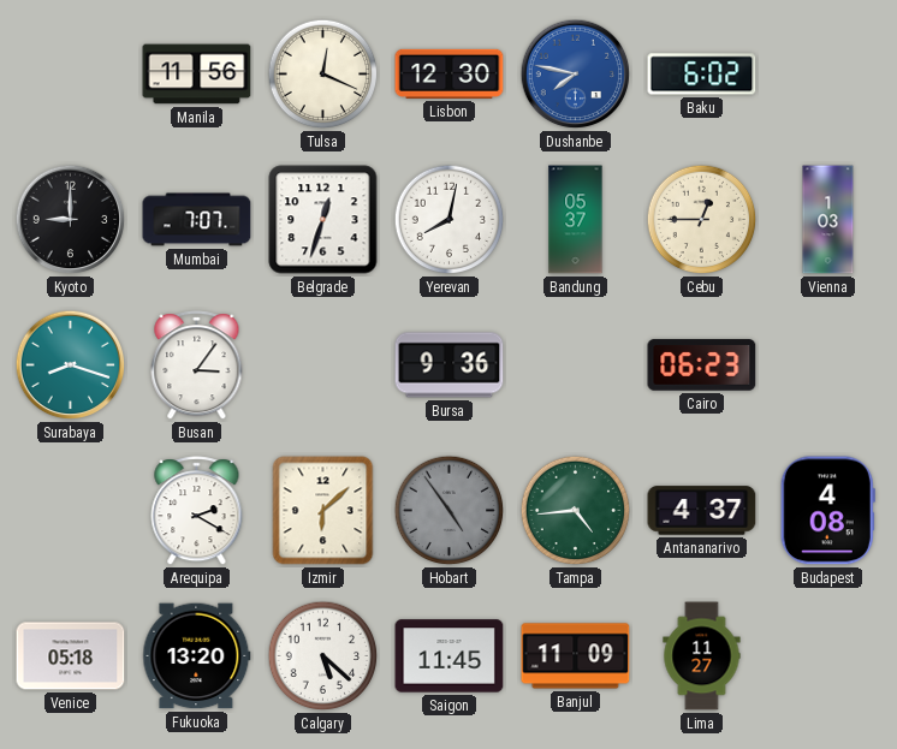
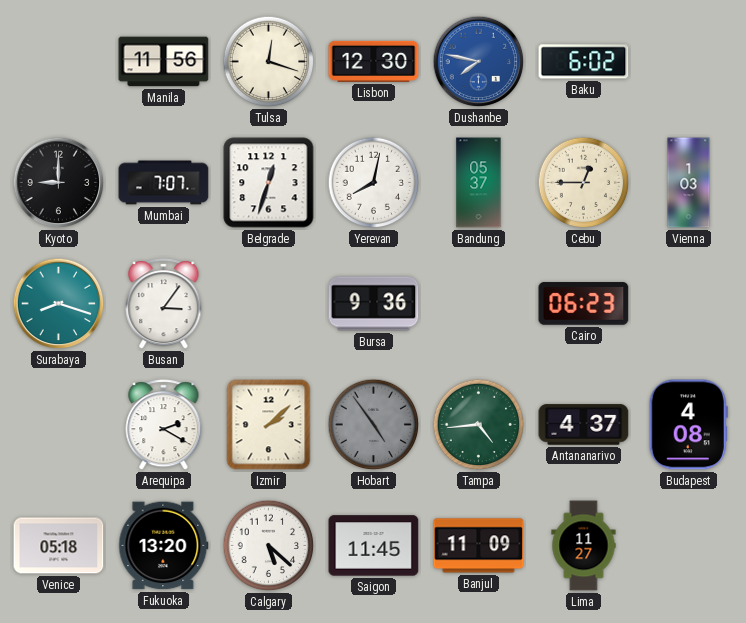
Tulsa: 12:19 -> 12:18
Izmir: 6:08 -> 2:08
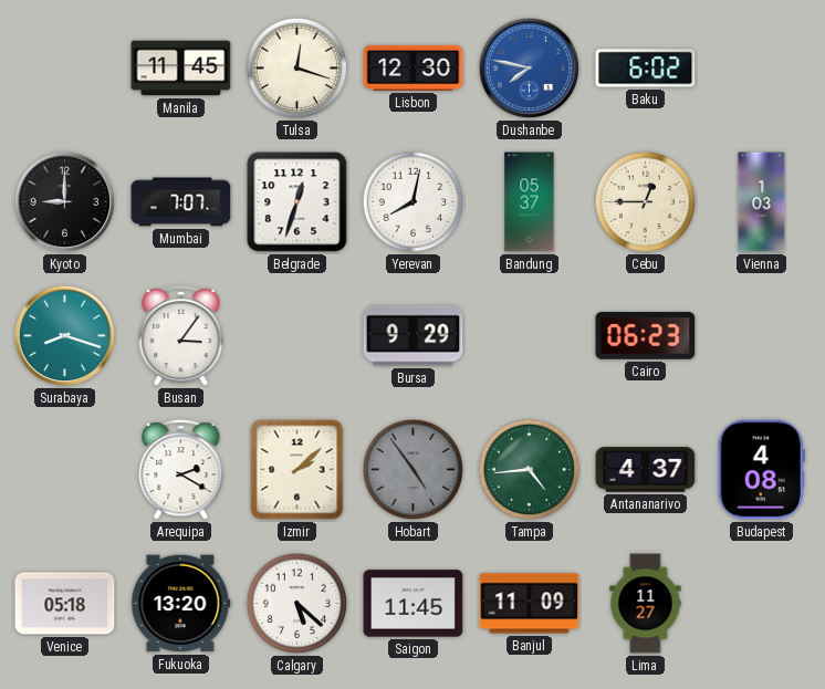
Manila: 11:56 -> 11:45
Bursa: 9:36 -> 9:29
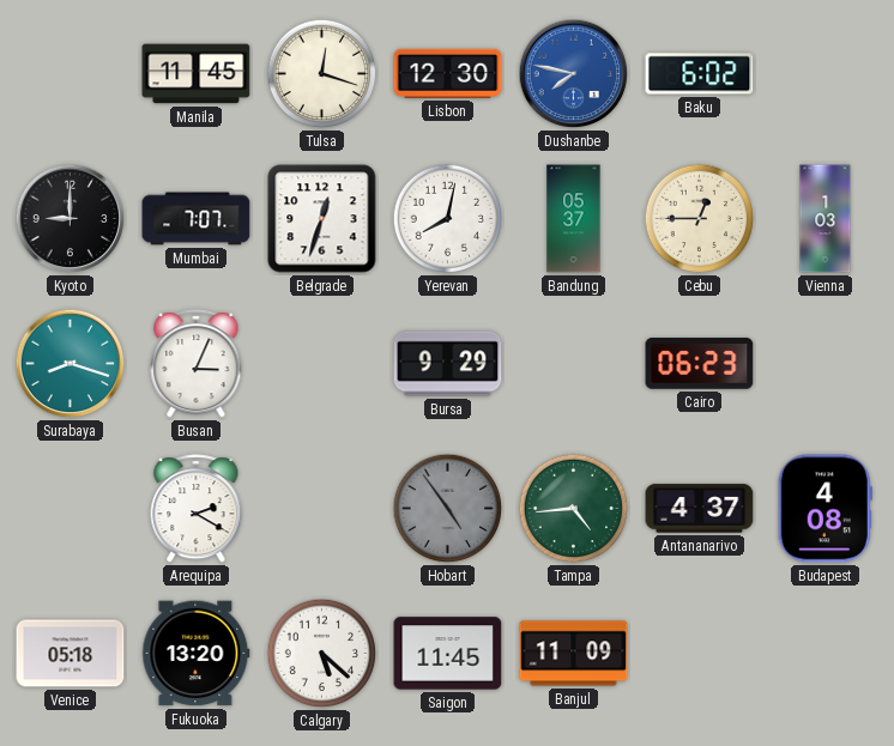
Busan: 3:06 -> 3:04
Izmir: 2:08 -> none
Lima: 11:27 -> none
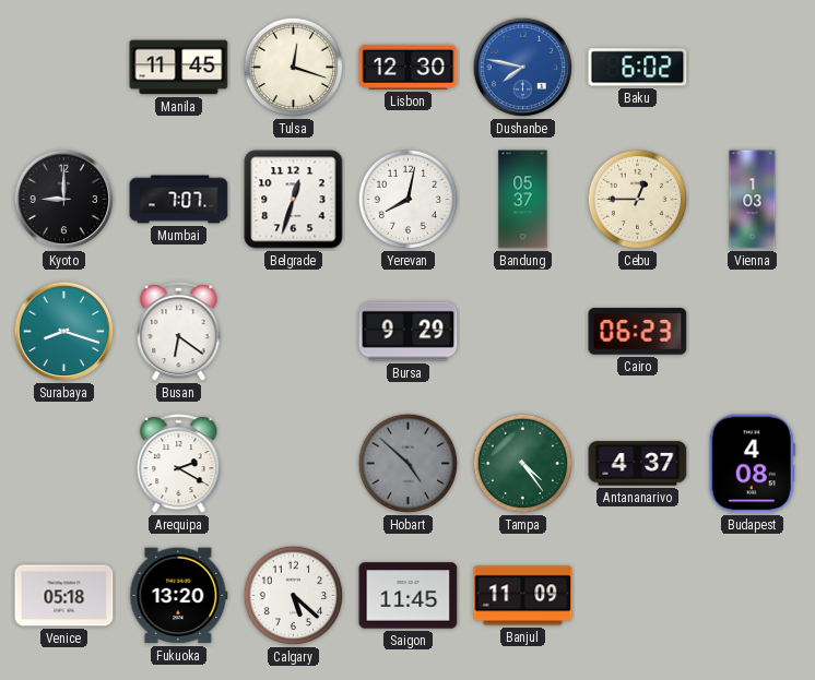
Busan: 3:04 -> 6:21
Hobart: 4:54 -> 4:52
Tampa: 4:44 -> 4:24
